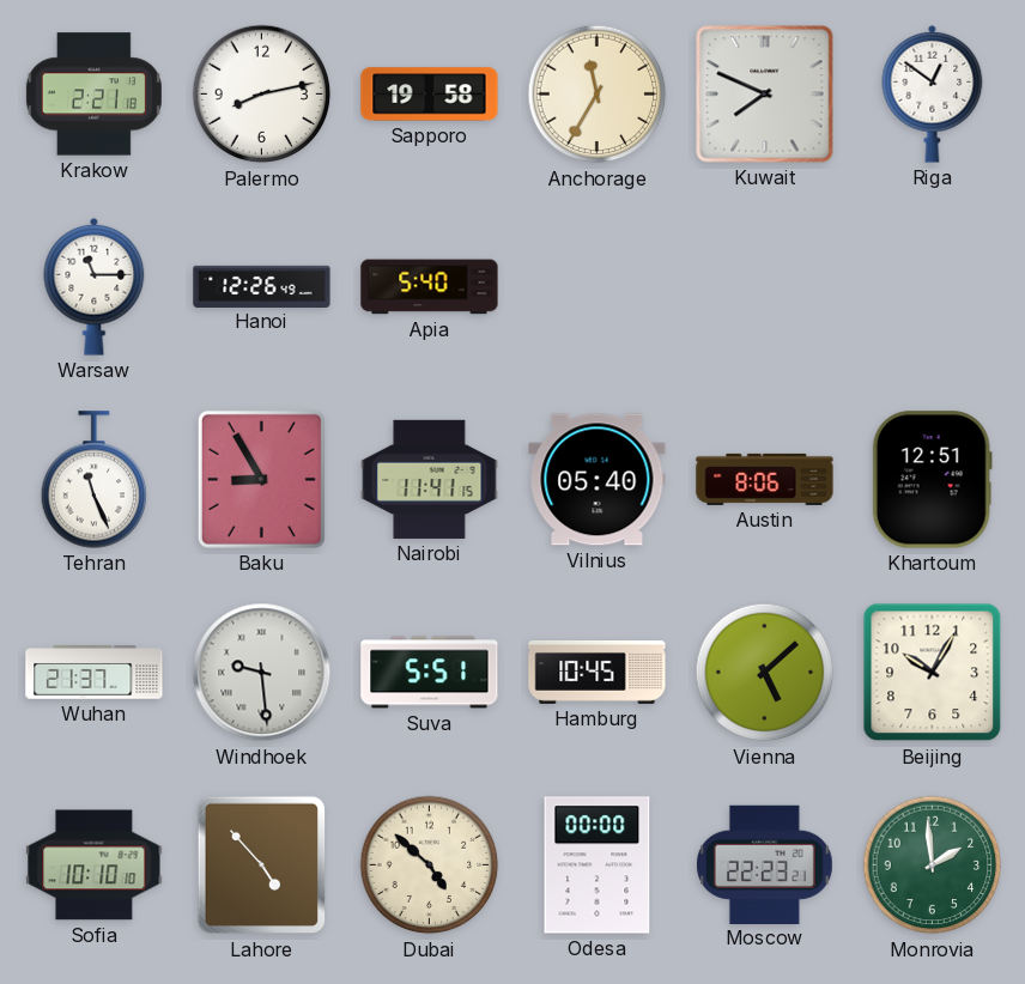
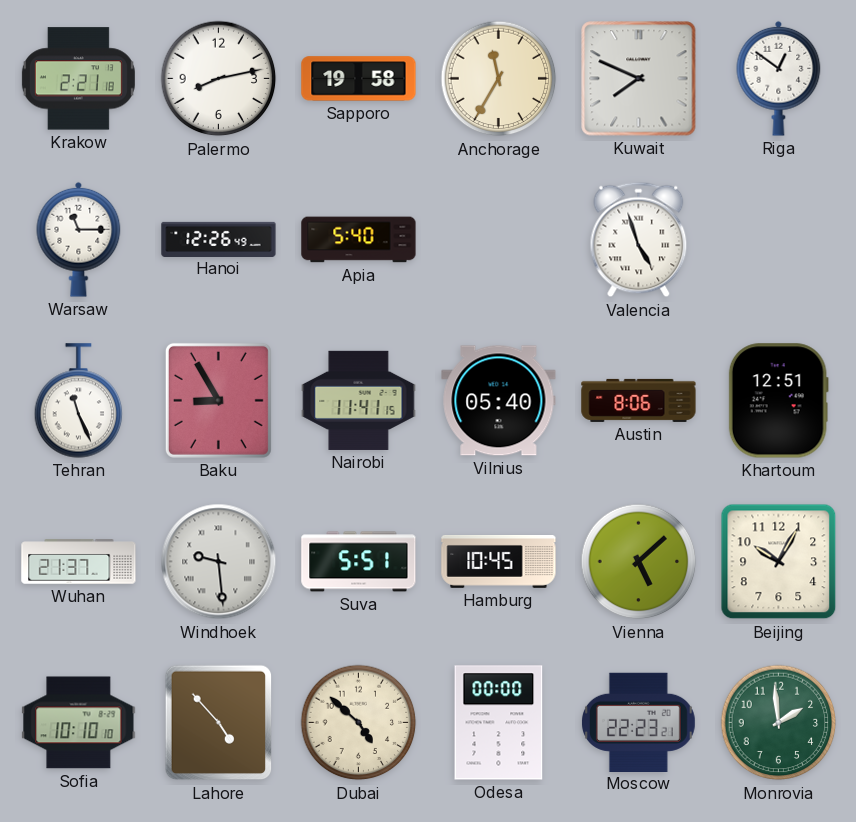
Valencia: none -> 4:57
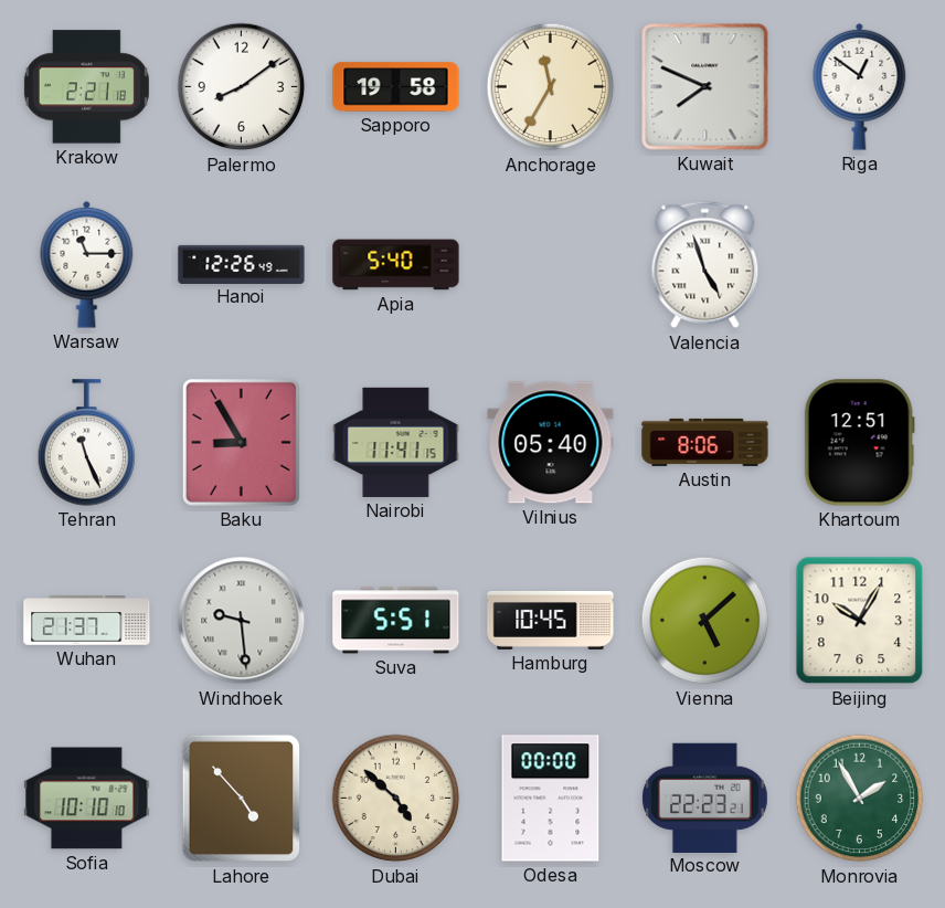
Palermo: 8:13 -> 8:09
Monrovia: 1:59 -> 1:55
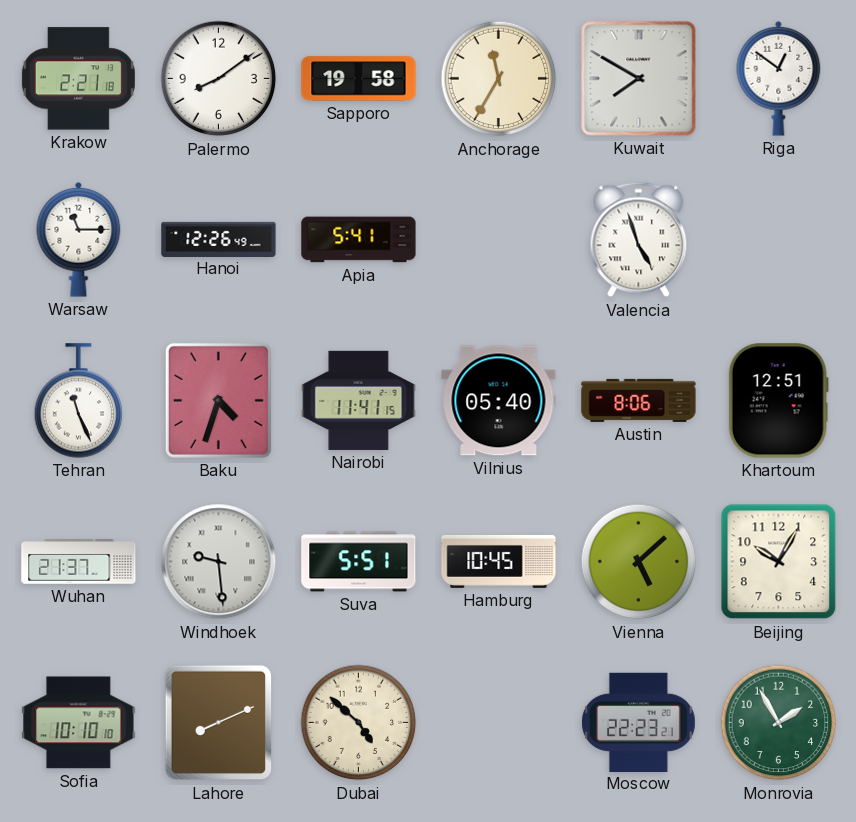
Kuwait: 7:49 -> 7:50
Apia: 5:40 -> 5:41
Baku: 8:55 -> 4:33
Lahore: 4:53 -> 8:11
Odesa: 00:00 -> none
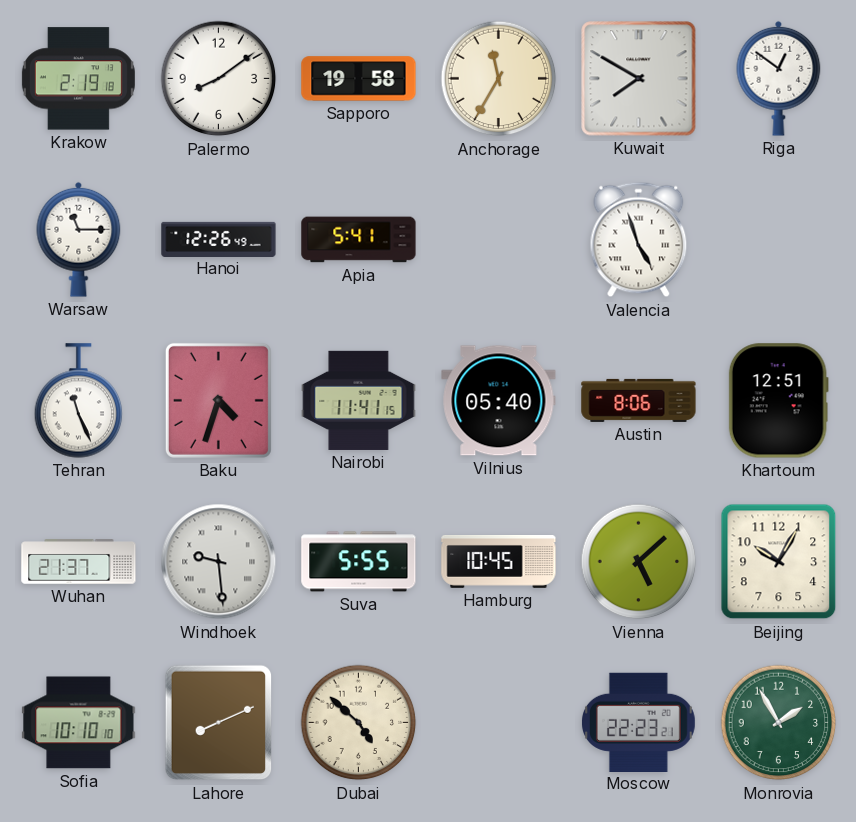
Krakow: 2:21 -> 2:19
Suva: 5:51 -> 5:55
